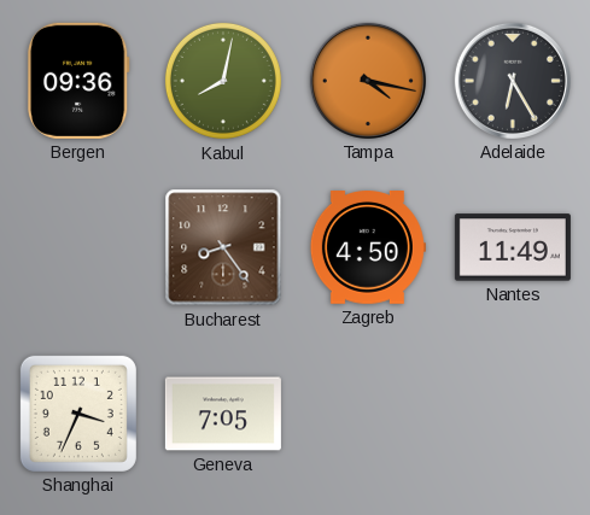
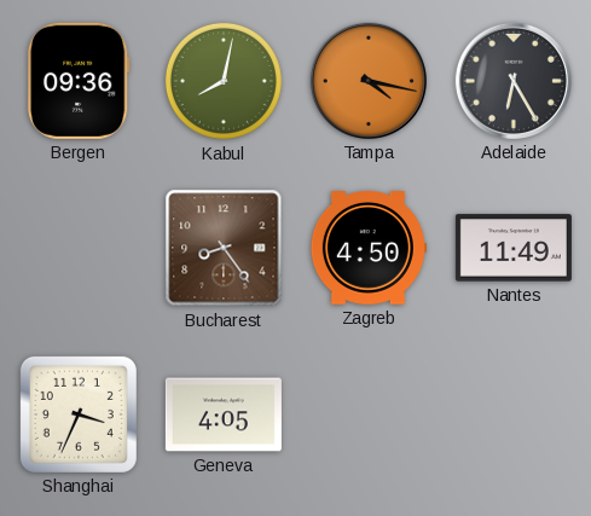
Geneva: 7:05 -> 4:05
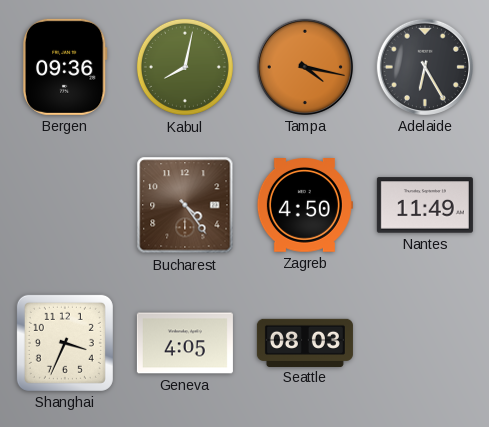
Bucharest: 8:24 -> 4:24
Seattle: none -> 08:03
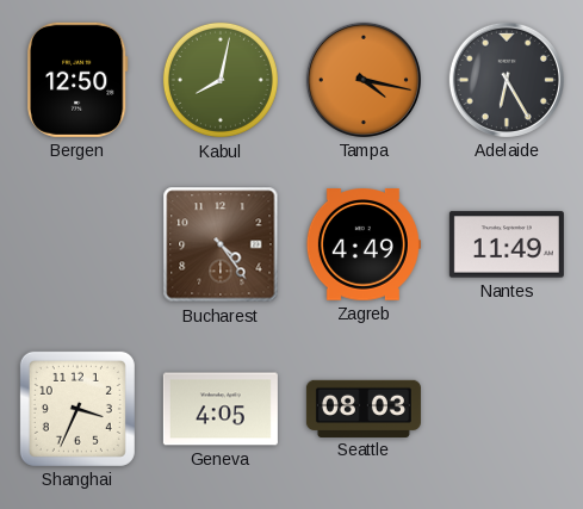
Bergen: 09:36 -> 12:50
Zagreb: 4:50 -> 4:49
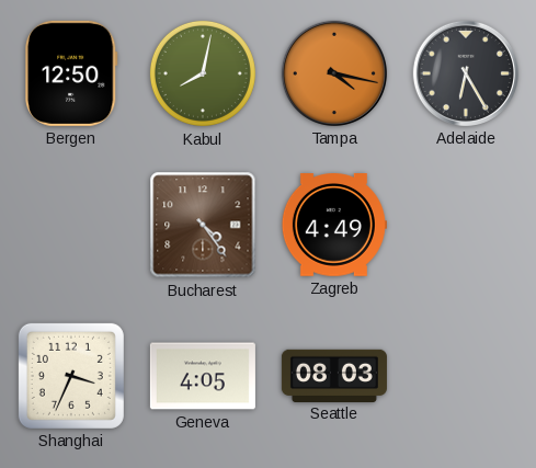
Nantes: 11:49 -> none
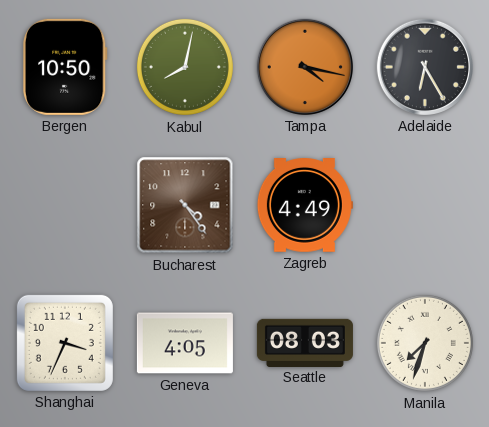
Bergen: 12:50 -> 10:50
Manila: none -> 7:33
